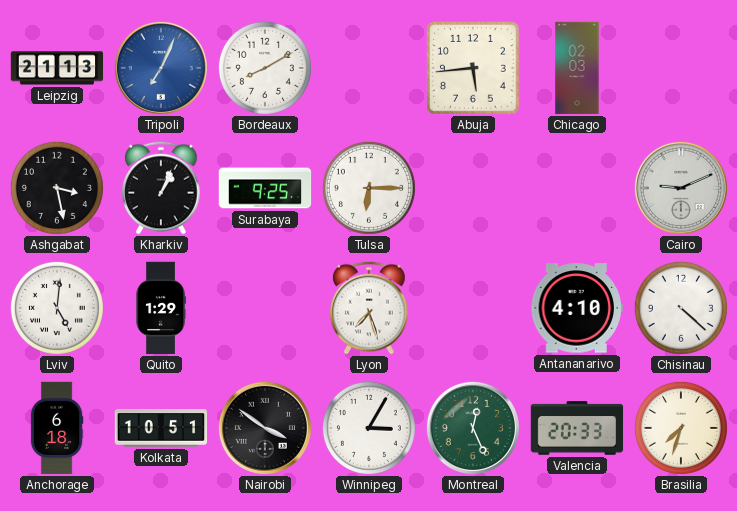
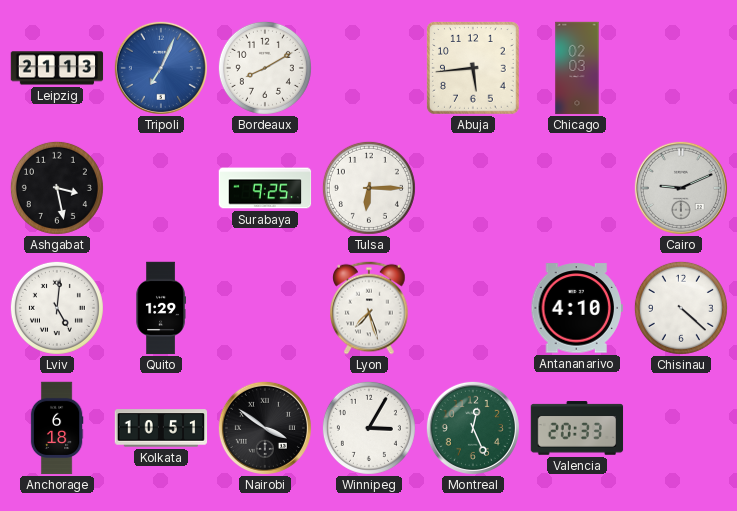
Kharkiv: 1:04 -> none
Brasilia: 7:33 -> none
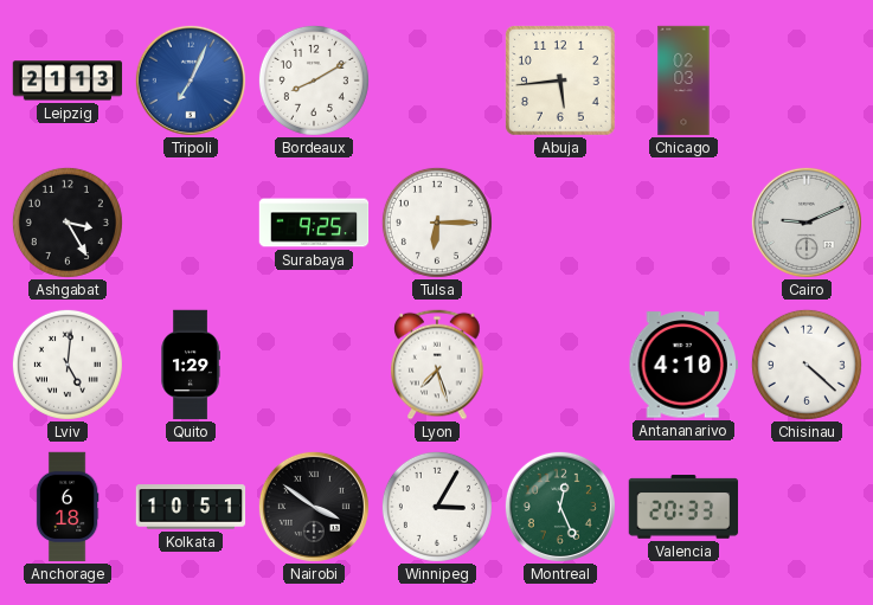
Ashgabat: 3:28 -> 3:25
